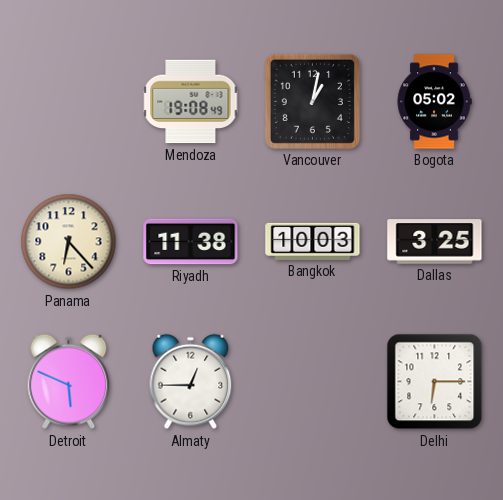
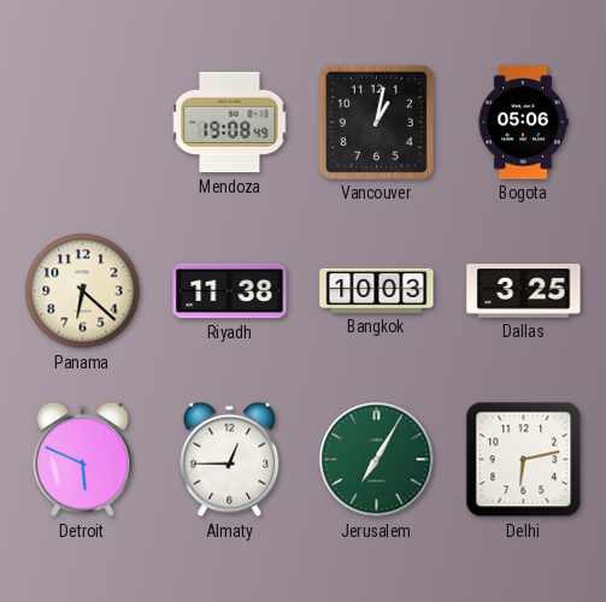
Bogota: 05:02 -> 05:06
Panama: 6:23 -> 6:22
Jerusalem: none -> 7:05
Delhi: 6:15 -> 6:13
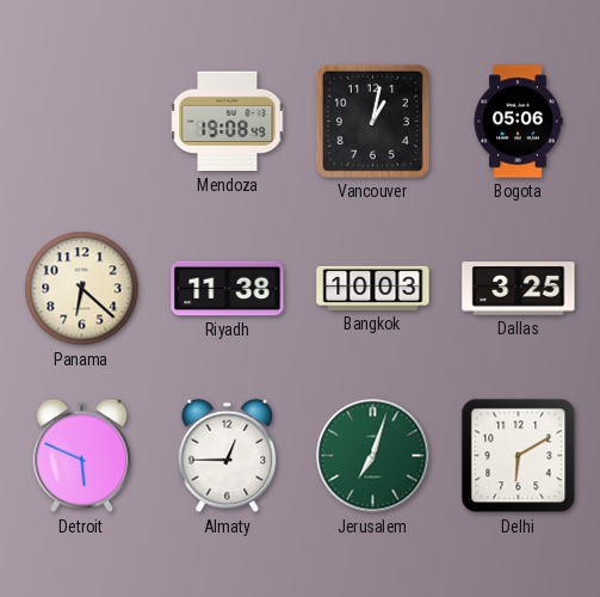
Jerusalem: 7:05 -> 7:03
Delhi: 6:13 -> 6:10
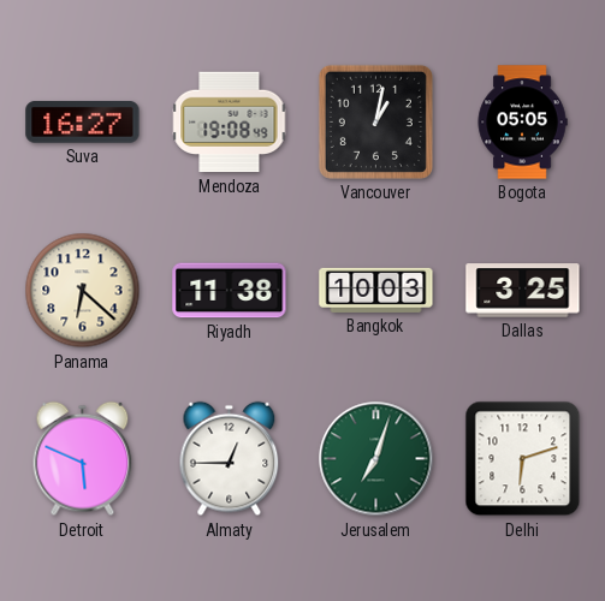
Suva: none -> 16:27
Bogota: 05:06 -> 05:05
Delhi: 6:10 -> 6:12
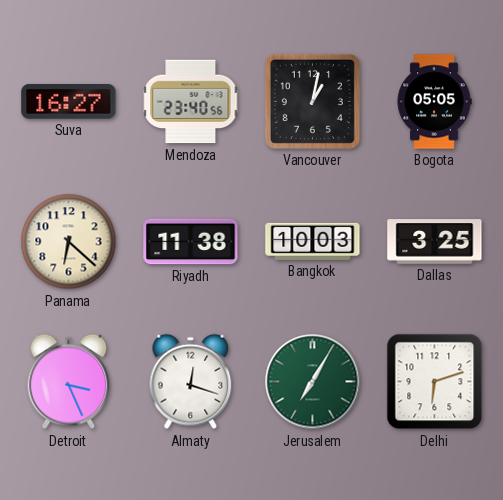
Mendoza: 19:08 -> 23:40
Detroit: 5:49 -> 3:26
Almaty: 12:45 -> 12:18
Jerusalem: 7:03 -> 7:05
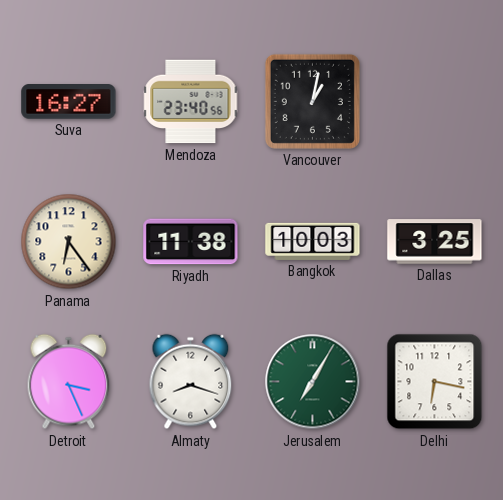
Bogota: 05:05 -> none
Panama: 6:22 -> 6:24
Almaty: 12:18 -> 8:18
Delhi: 6:12 -> 6:17
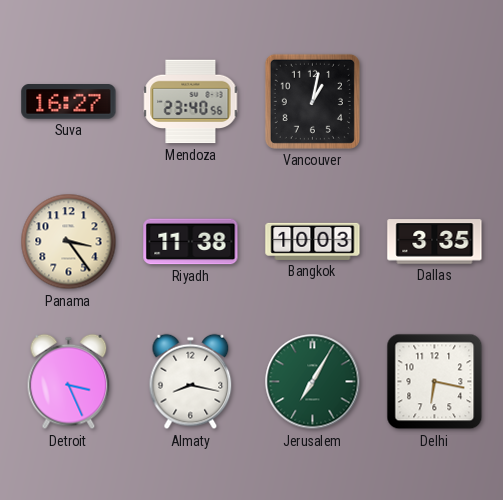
Panama: 6:24 -> 3:24
Dallas: 3:25 -> 3:35
Almaty: 8:18 -> 8:17
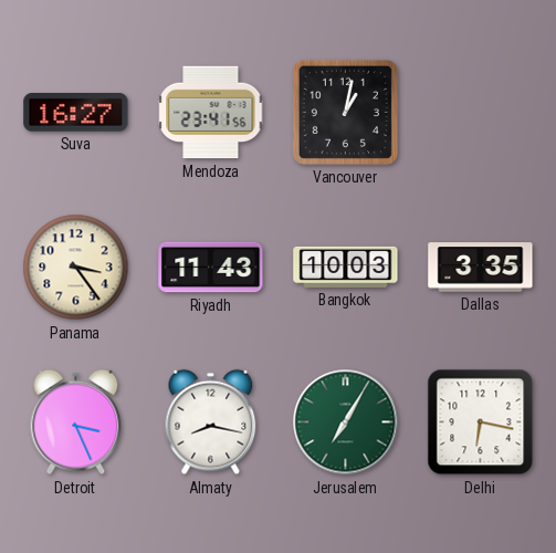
Mendoza: 23:40 -> 23:41
Riyadh: 11:38 -> 11:43
